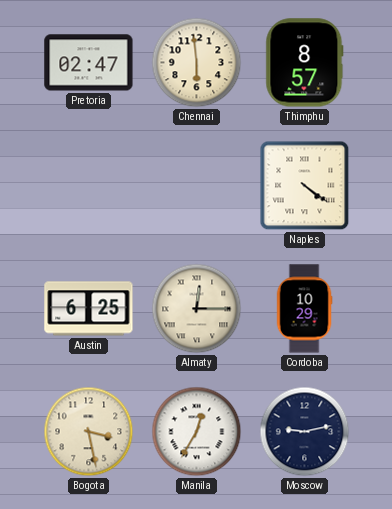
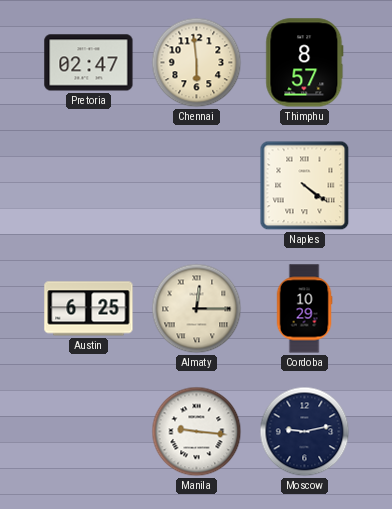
Bogota: 3:28 -> none
Manila: 12:35 -> 9:16
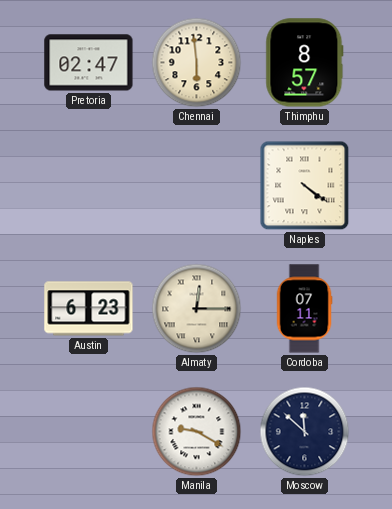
Austin: 6:25 -> 6:23
Cordoba: 10:29 -> 07:11
Manila: 9:16 -> 9:20
Moscow: 9:13 -> 11:52
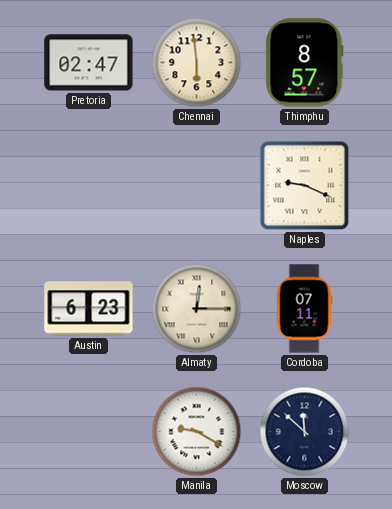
Naples: 4:21 -> 9:19
